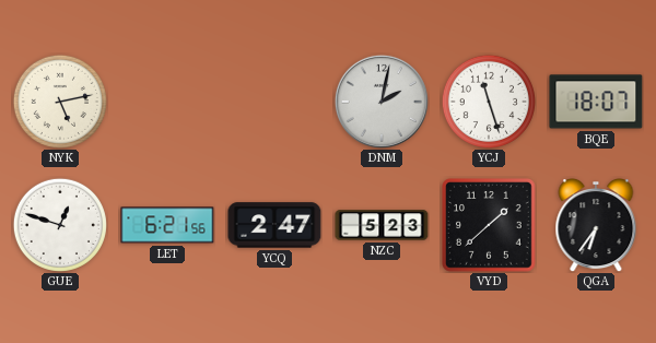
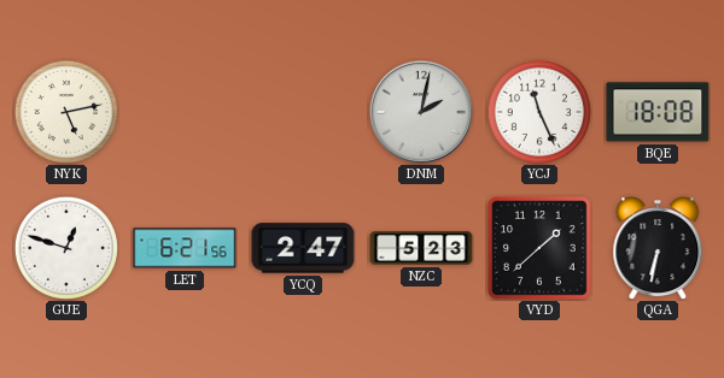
YCJ: 11:27 -> 11:26
BQE: 18:07 -> 18:08
QGA: 6:36 -> 6:32
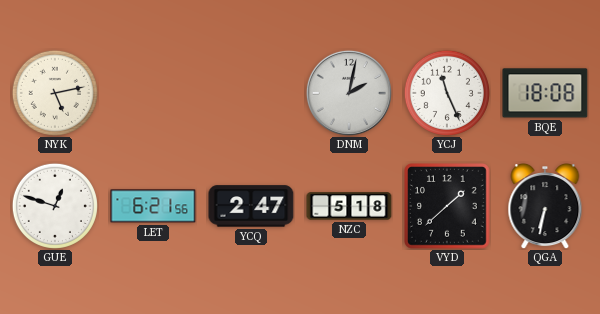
NZC: 5:23 -> 5:18
